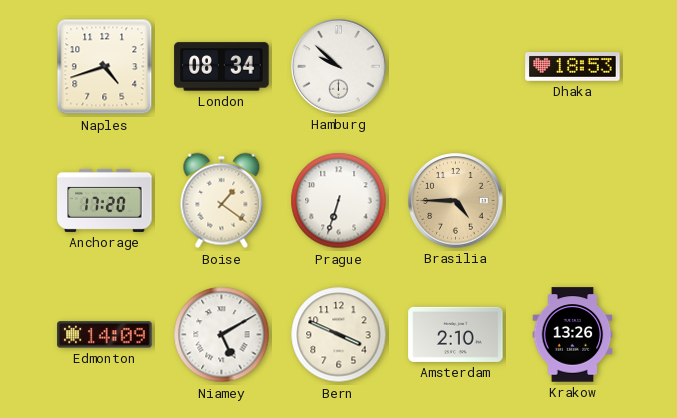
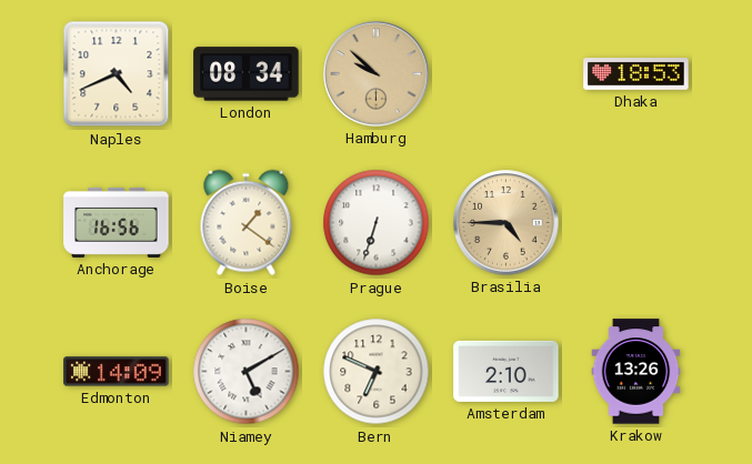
Naples: 4:42 -> 4:41
Hamburg dial: white -> champagne
Anchorage: 17:20 -> 16:56
Bern: 3:49 -> 6:49
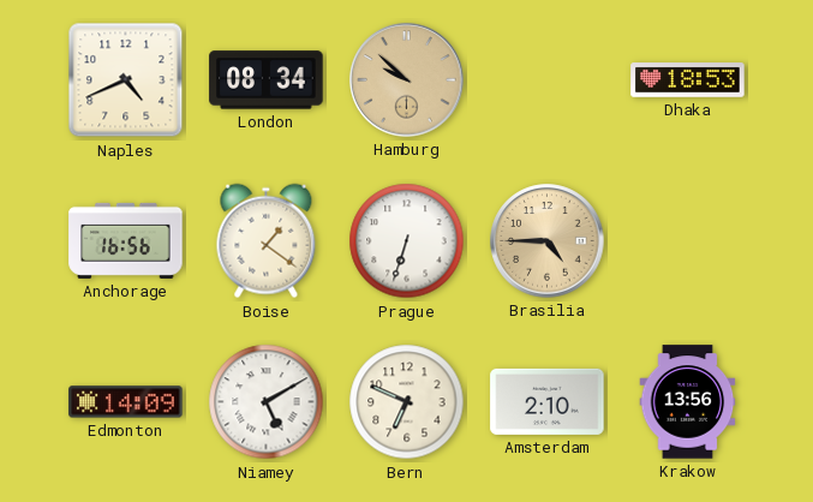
Krakow: 13:26 -> 13:56
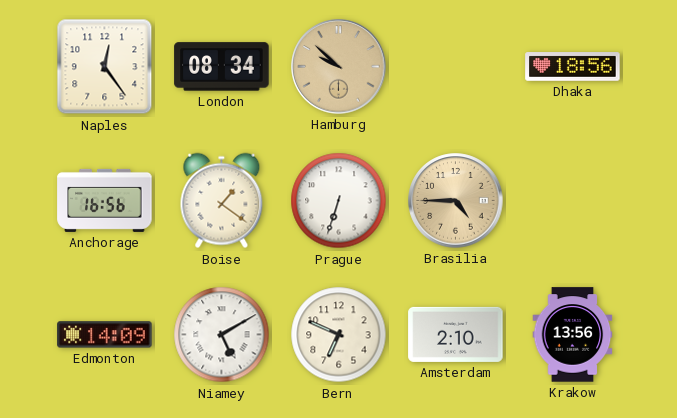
Naples: 4:41 -> 12:24
Dhaka: 18:53 -> 18:56
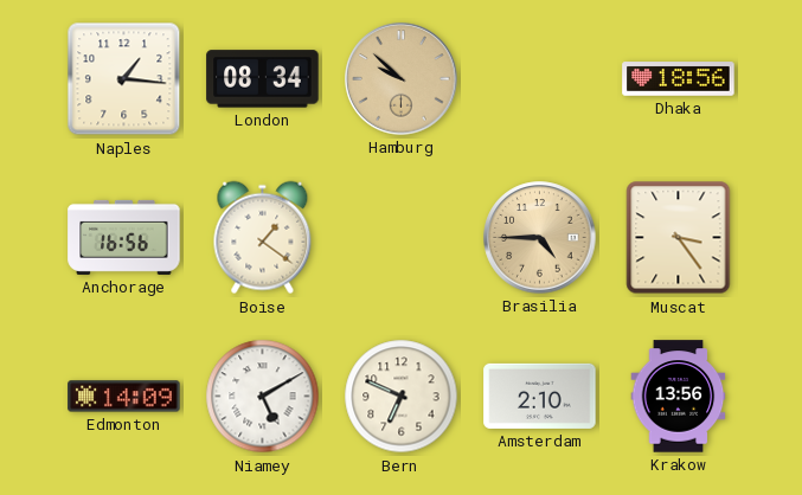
Naples: 12:24 -> 1:16
Prague: 6:33 -> none
Muscat: none -> 3:24
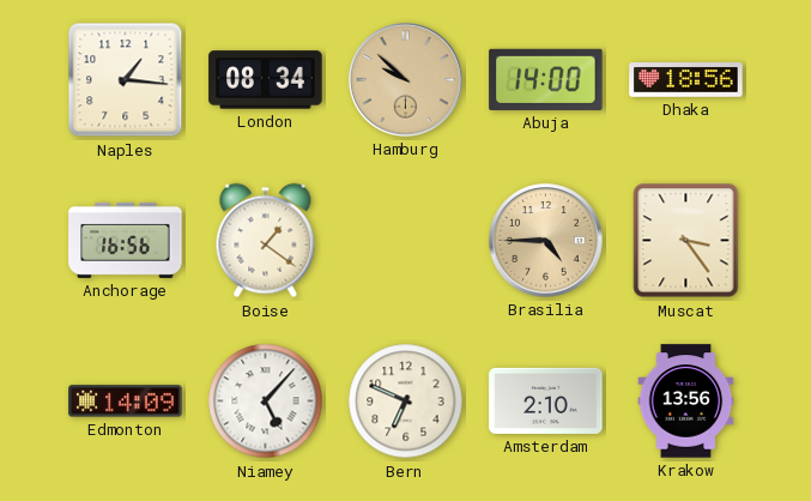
Abuja: none -> 14:00
Niamey: 5:10 -> 5:07
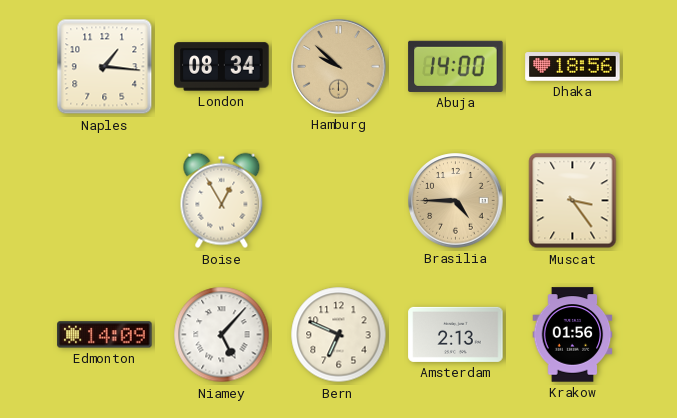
Anchorage: 16:56 -> none
Boise: 1:21 -> 12:55
Amsterdam: 2:10 -> 2:13
Krakow: 13:56 -> 01:56
